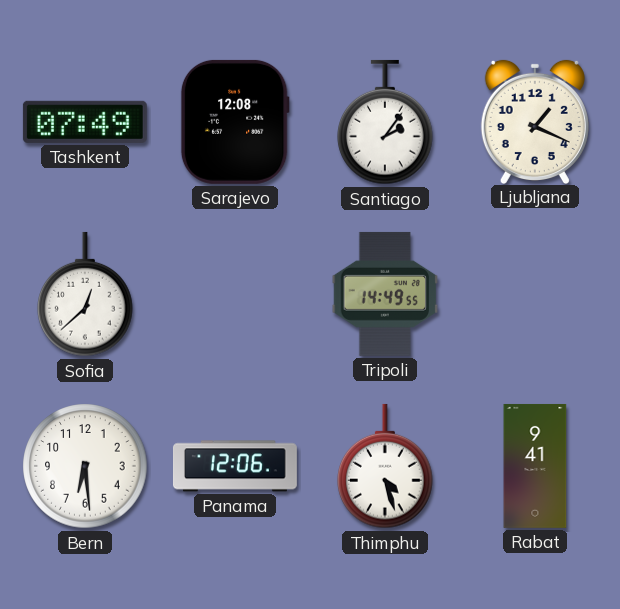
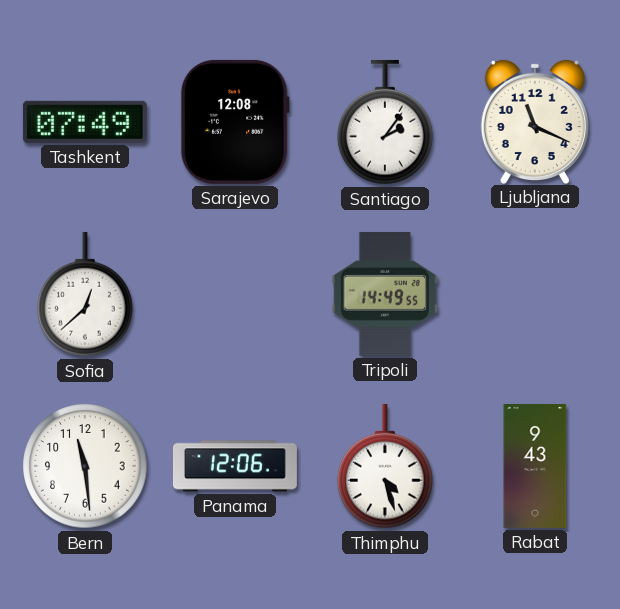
Ljubljana: 1:19 -> 11:19
Bern: 6:29 -> 11:29
Rabat: 9:41 -> 9:43
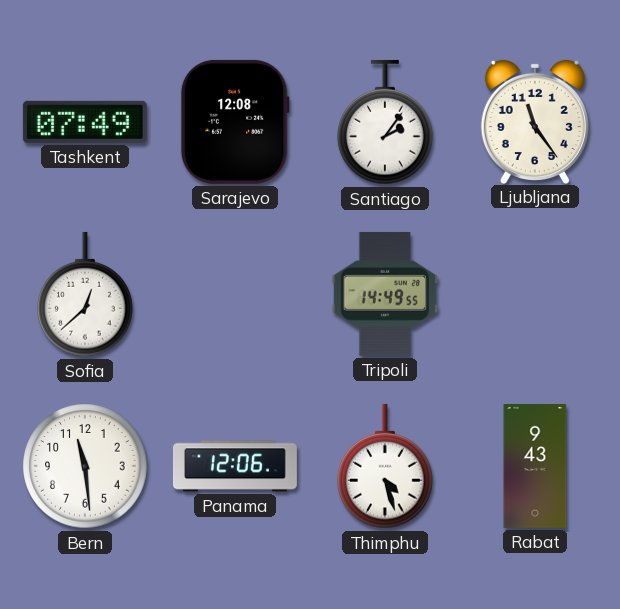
Ljubljana: 11:19 -> 11:24
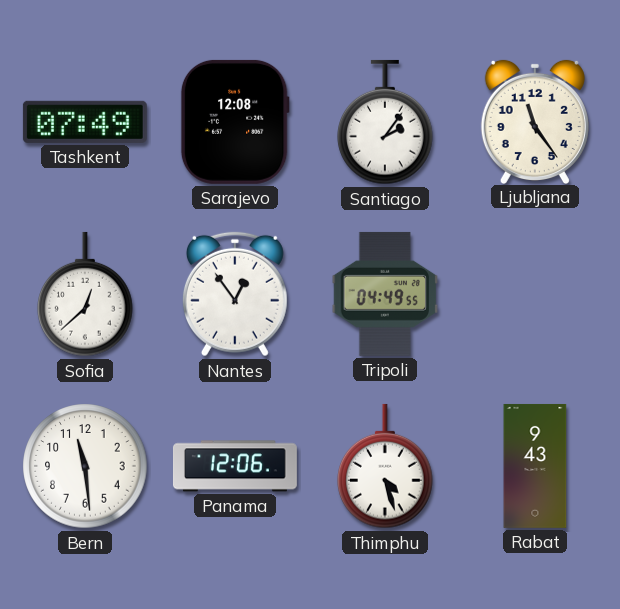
Nantes: none -> 12:54
Tripoli: 14:49 -> 04:49
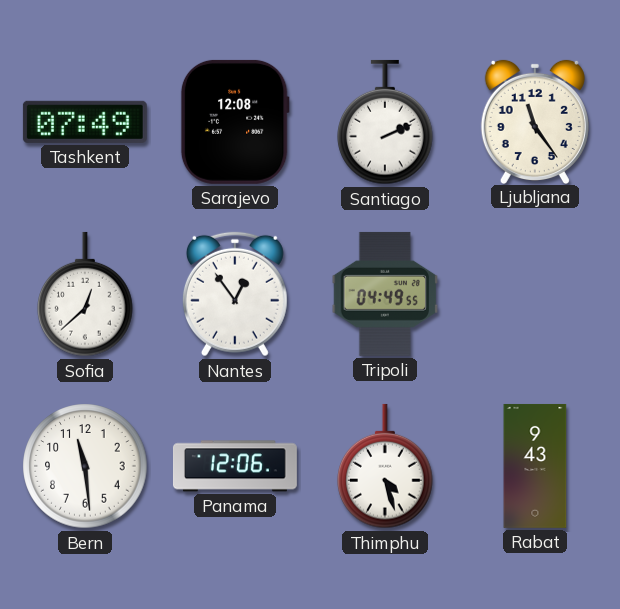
Santiago: 2:06 -> 2:11
